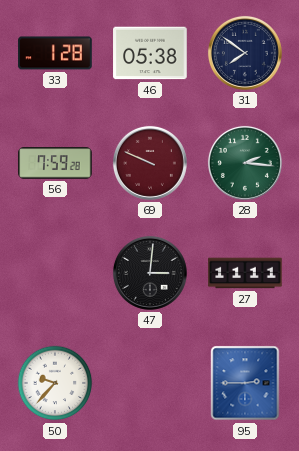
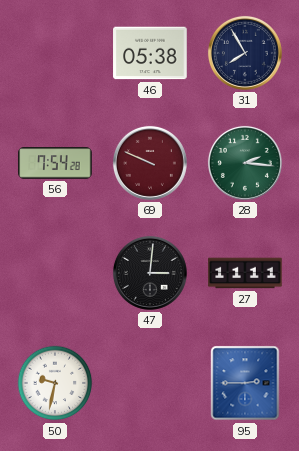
33: 1:28 -> none
31: 7:51 -> 7:55
56: 7:59 -> 7:54
50: 9:37 -> 9:32
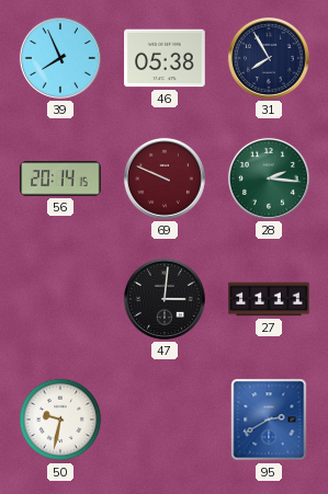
39: none -> 7:56
56: 7:54 -> 20:14
95: 2:45 -> 2:40
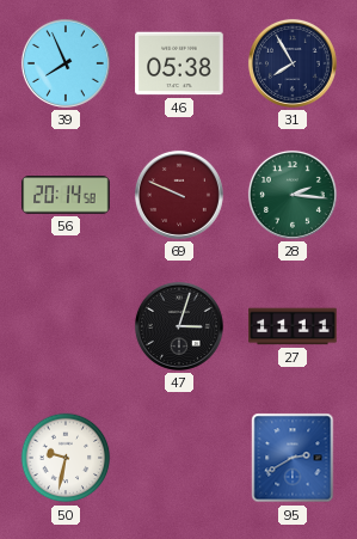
56: 20:14:15 -> 20:14:58
47: 3:01 -> 3:03
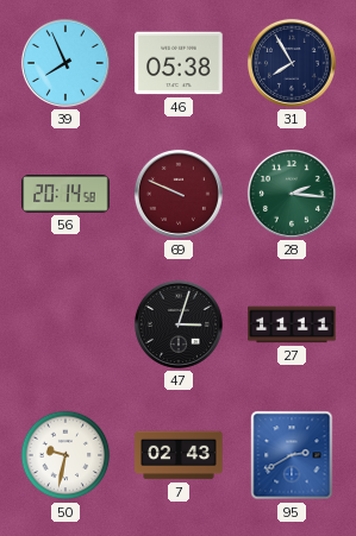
7: none -> 02:43
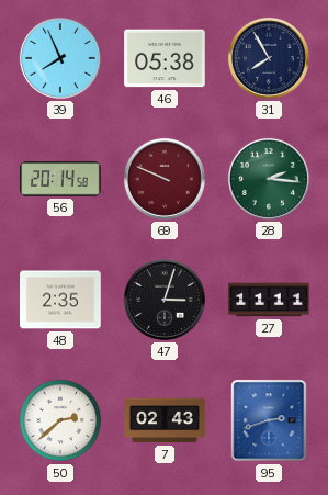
48: none -> 2:35
50: 9:32 -> 2:38
95: 2:40 -> 2:42
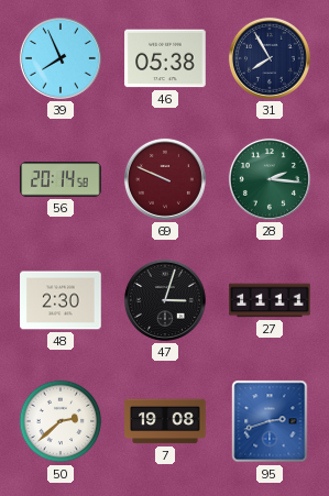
48: 2:35 -> 2:30
7: 02:43 -> 19:08
